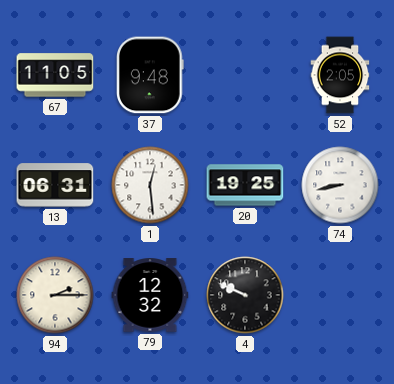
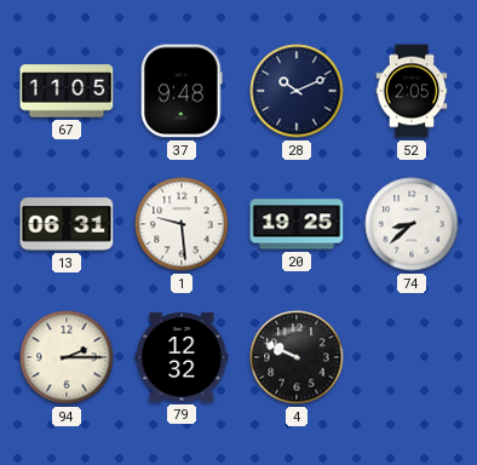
28: none -> 10:11
1: 12:29 -> 9:29
74: 8:43 -> 8:38
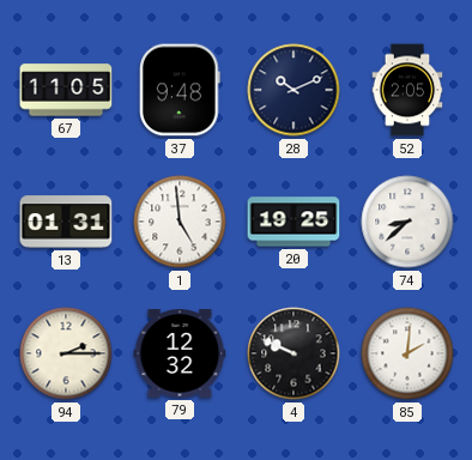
13: 06:31 -> 01:31
1: 9:29 -> 4:59
85: none -> 2:01
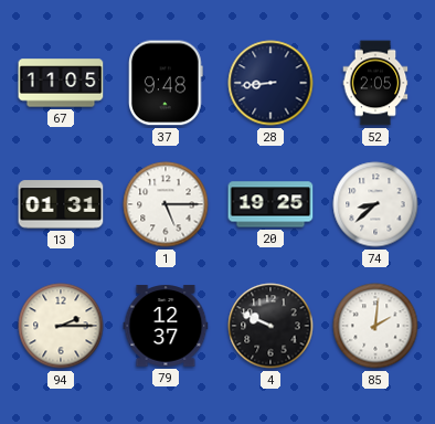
28: 10:11 -> 8:44
1: 4:59 -> 5:15
79: 12:32 -> 12:37
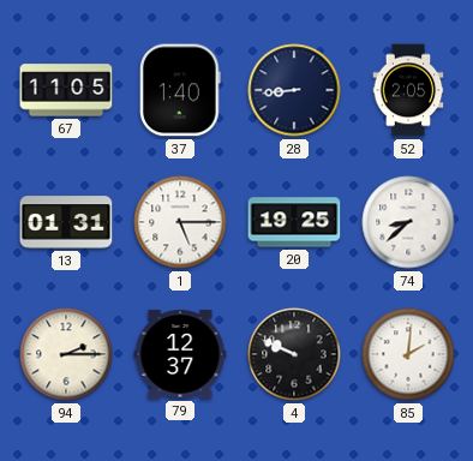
37: 9:48 -> 1:40
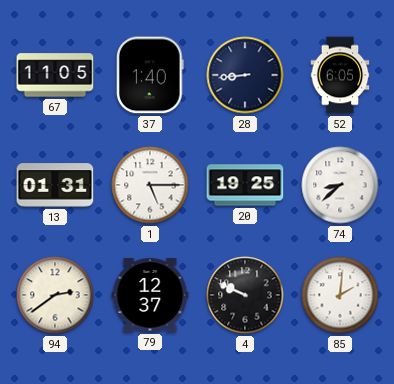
52: 2:05 -> 6:05
94: 2:15 -> 2:39
